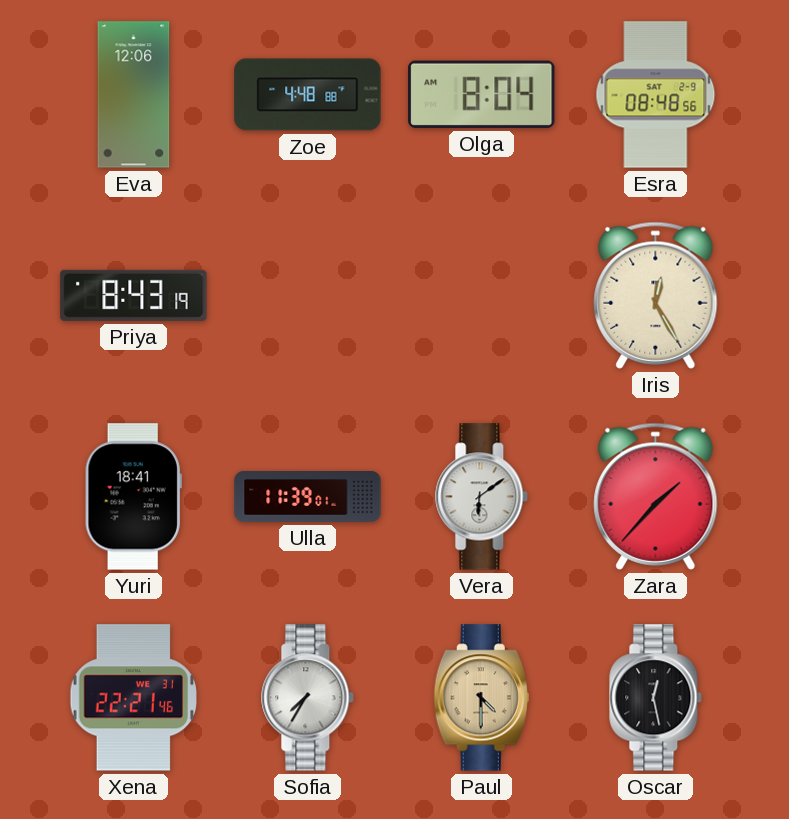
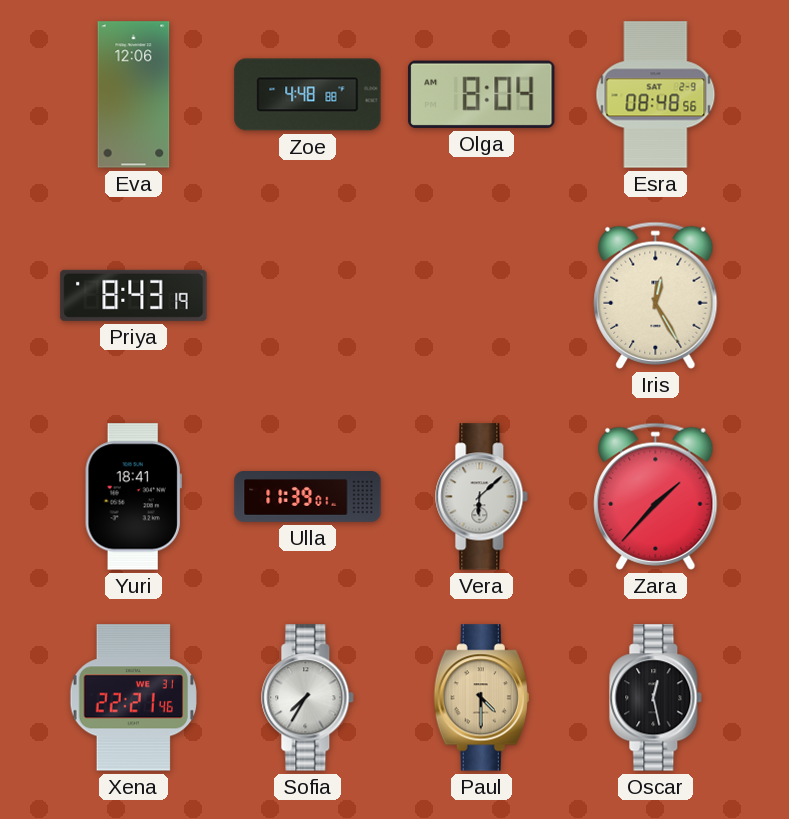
Vera: 6:09 -> 6:08
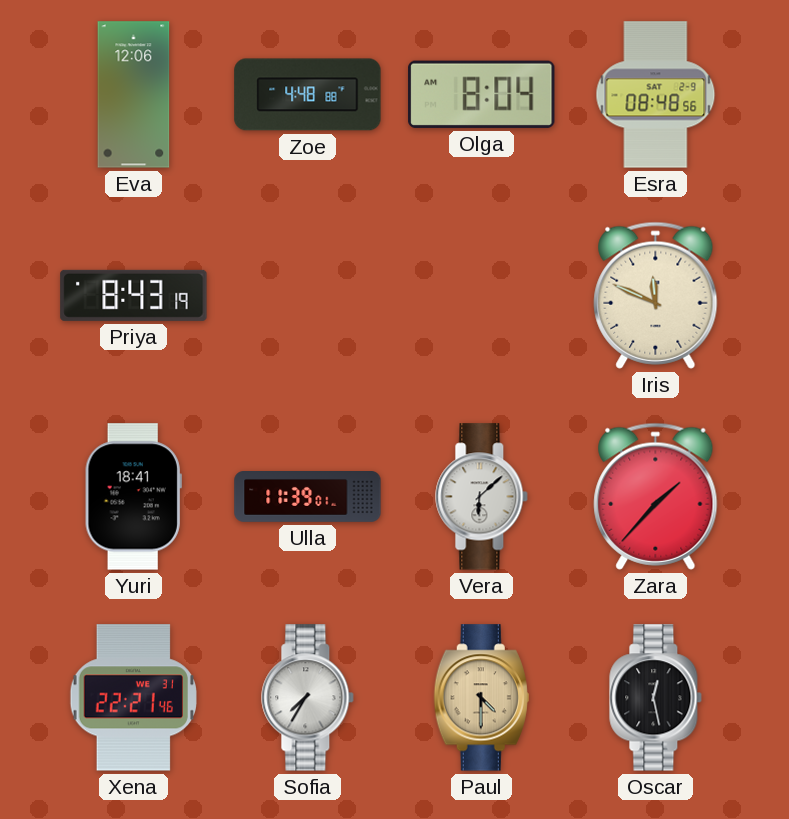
Iris: 12:25 -> 11:49
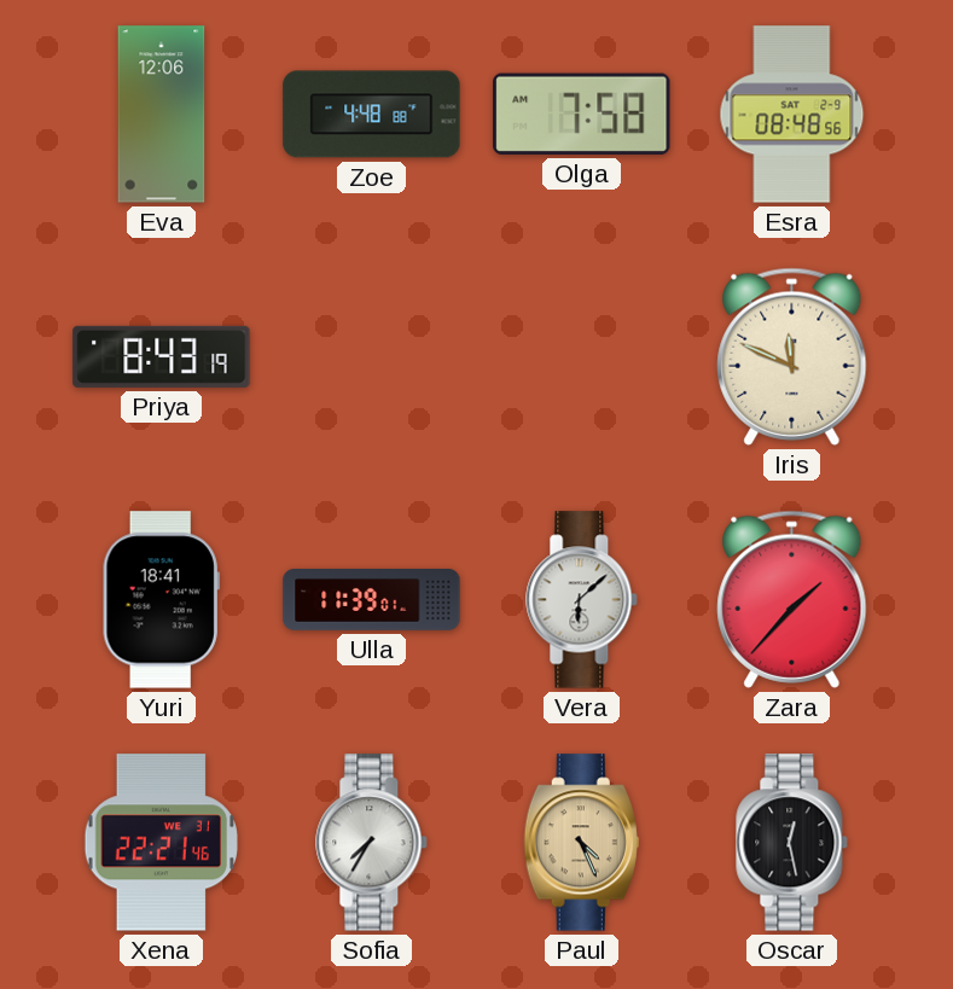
Olga: 8:04 -> 7:58
Paul: 4:30 -> 4:26
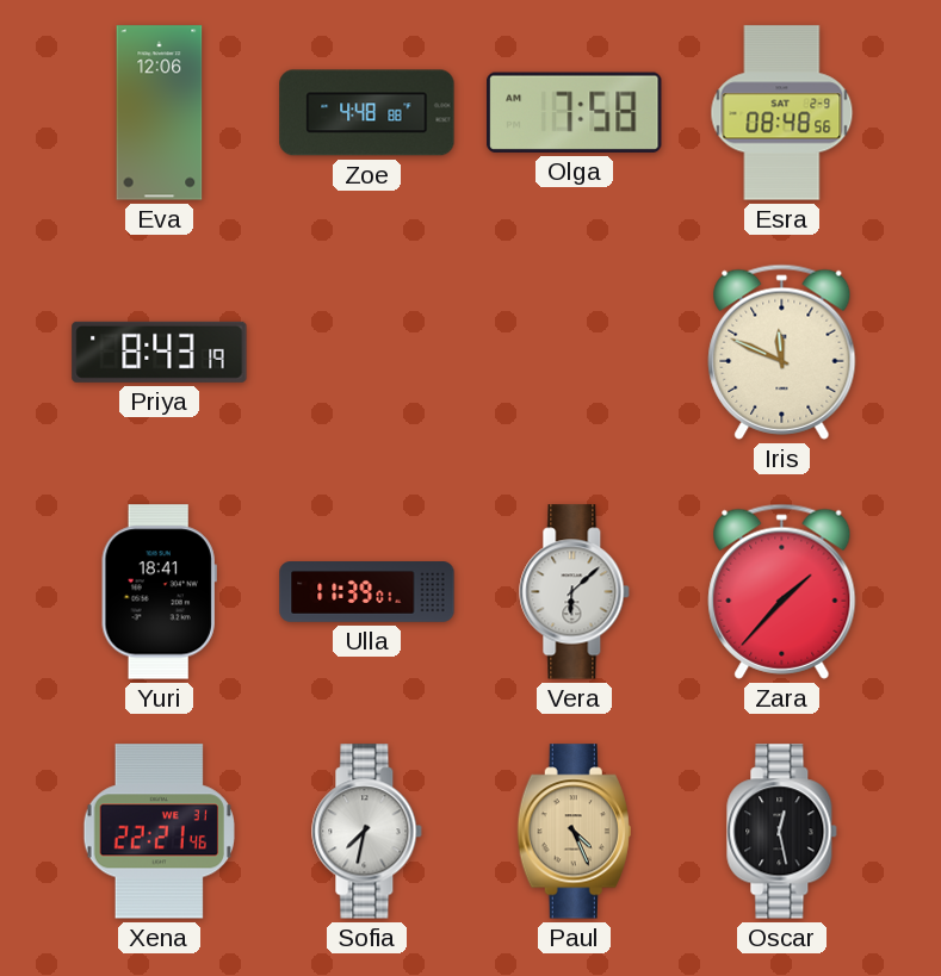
Sofia: 7:35 -> 7:32
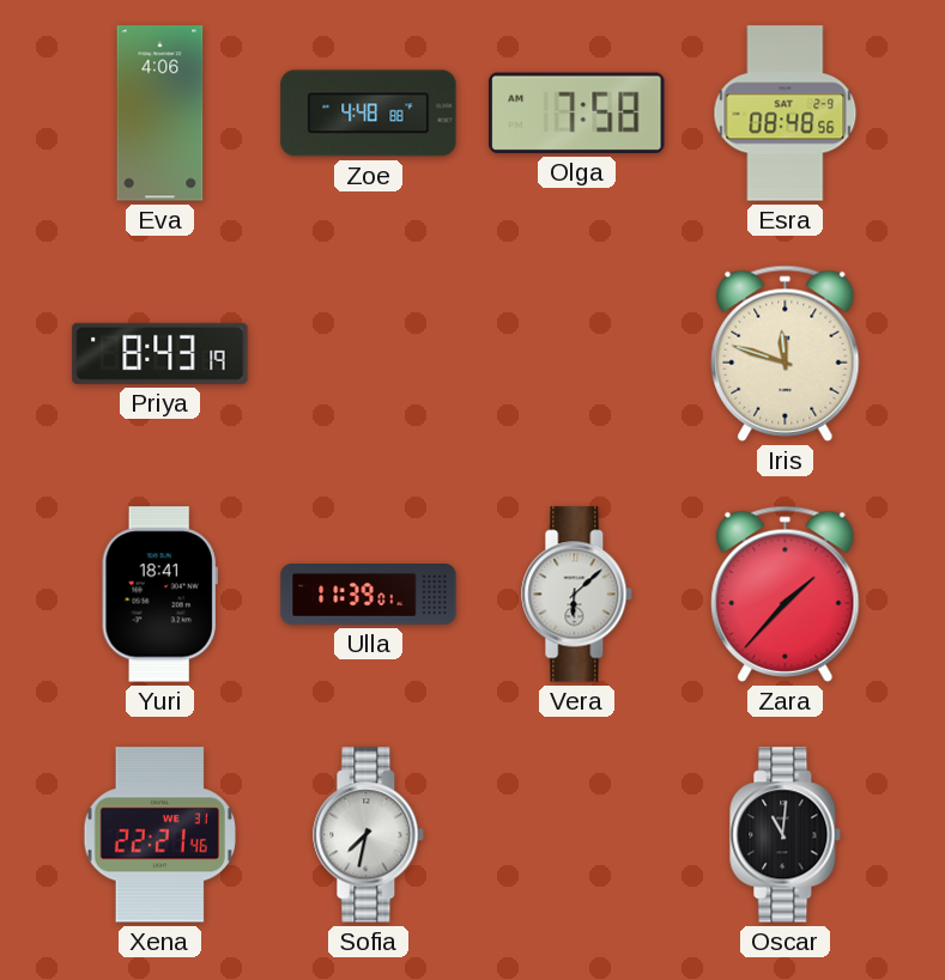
Eva: 12:06 -> 4:06
Iris: 11:49 -> 11:48
Paul: 4:26 -> none
Oscar: 12:28 -> 11:01
